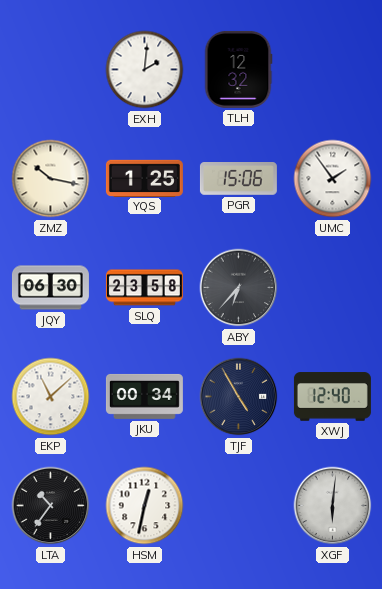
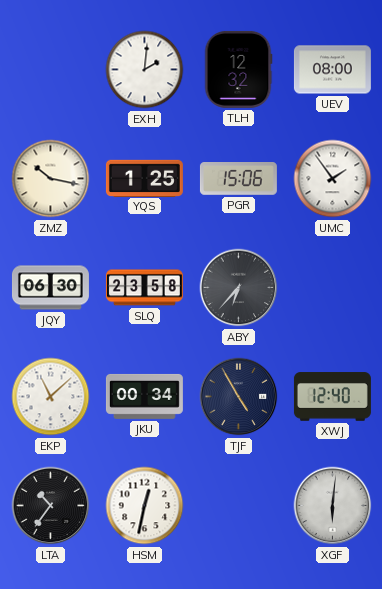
UEV: none -> 08:00
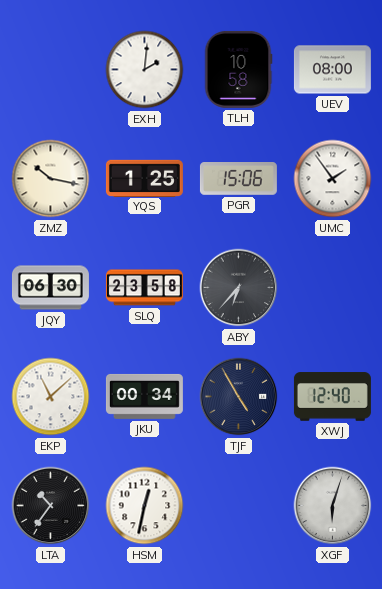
TLH: 12:32 -> 10:58
XGF: 6:01 -> 6:03
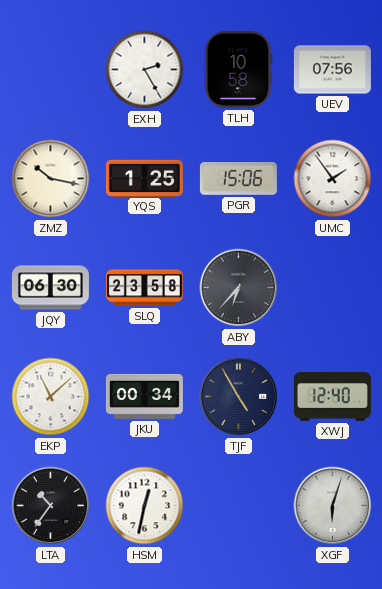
EXH: 2:01 -> 2:25
UEV: 08:00 -> 07:56
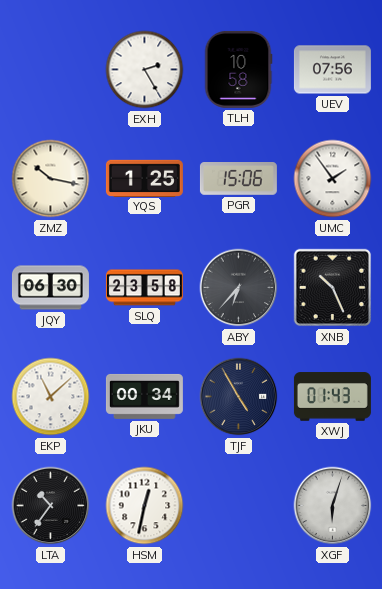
XNB: none -> 10:26
XWJ: 12:40 -> 01:43
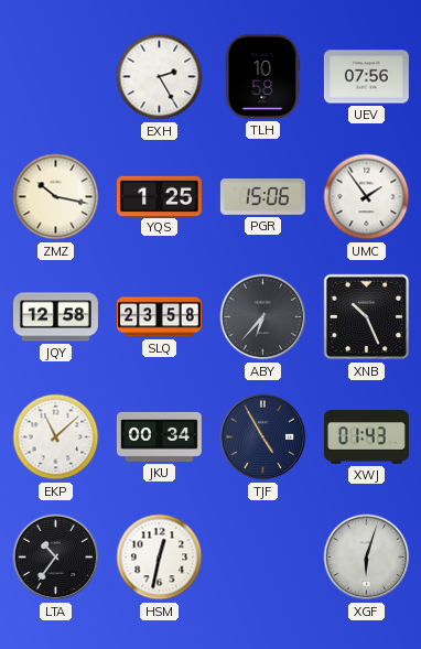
JQY: 06:30 -> 12:58
